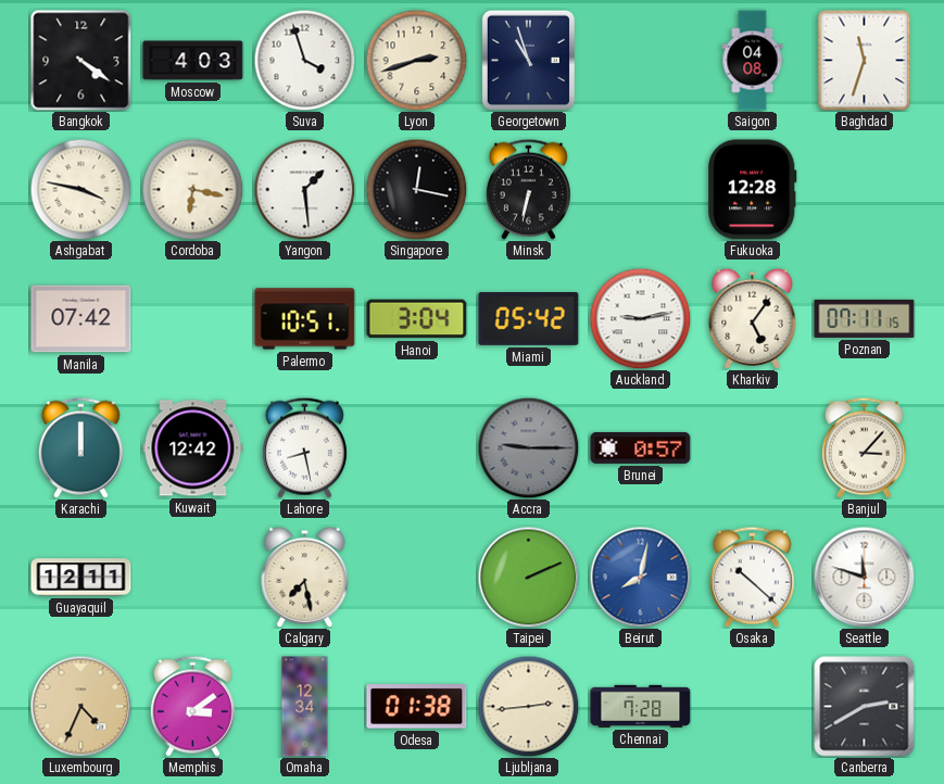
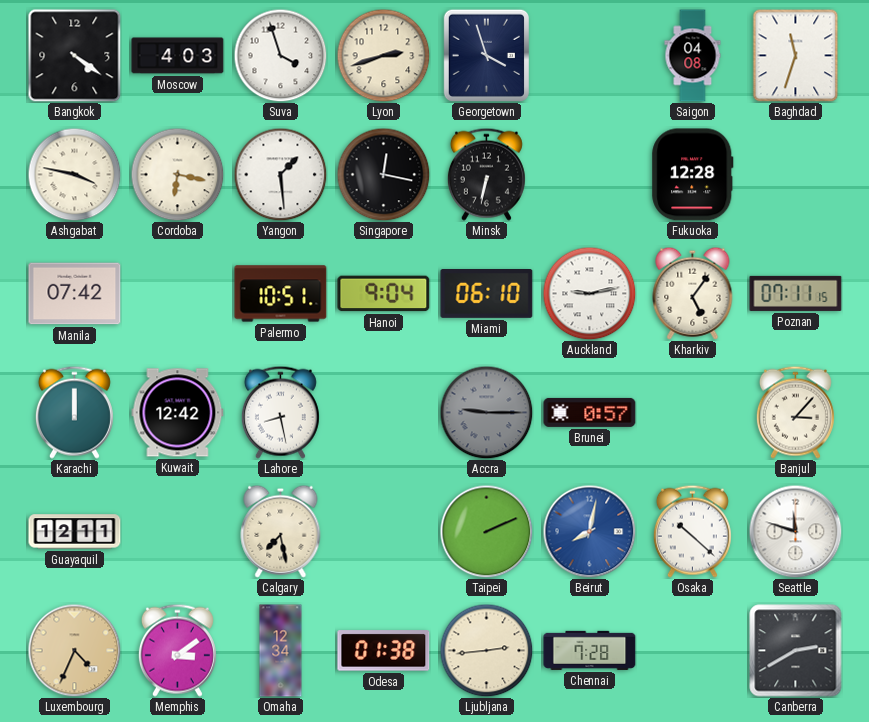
Georgetown: 10:57 -> 3:57
Hanoi: 3:04 -> 9:04
Miami: 05:42 -> 06:10
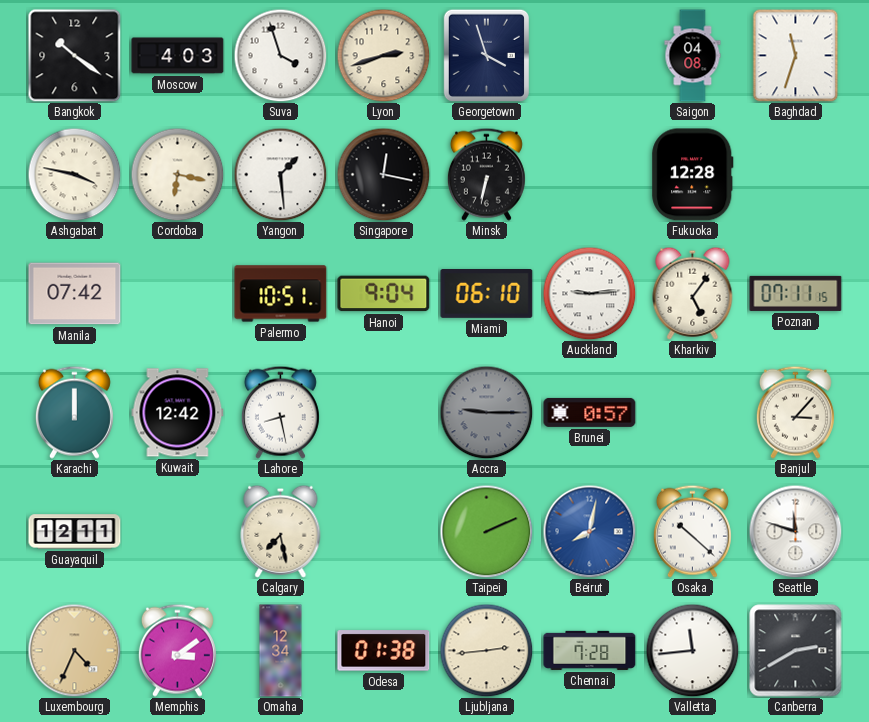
Bangkok: 4:21 -> 10:21
Auckland: 9:13 -> 9:14
Valletta: none -> 11:44
